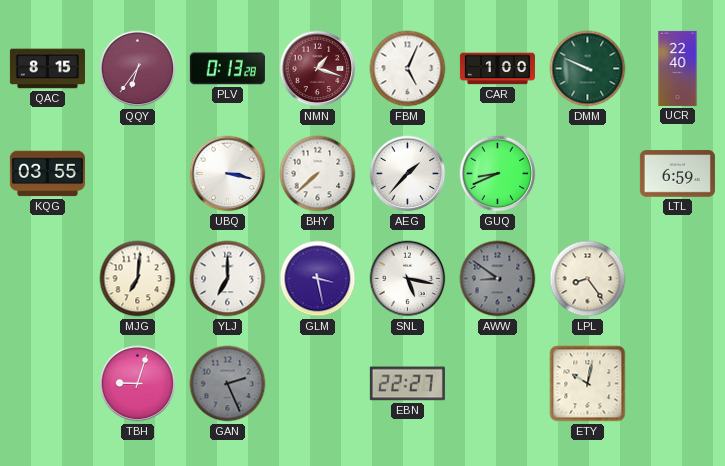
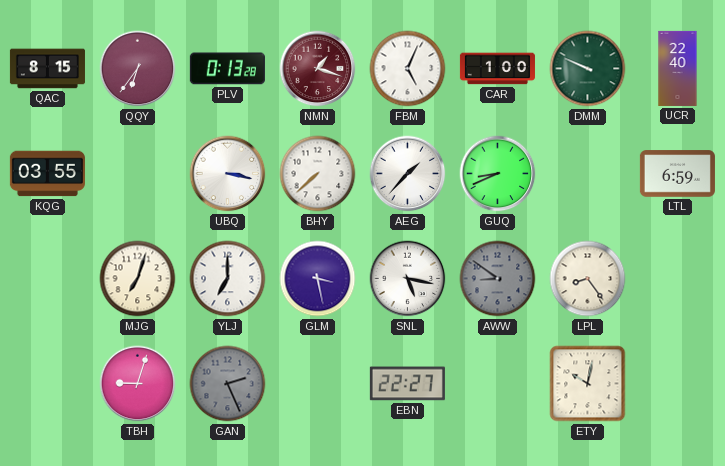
MJG: 7:01 -> 7:03
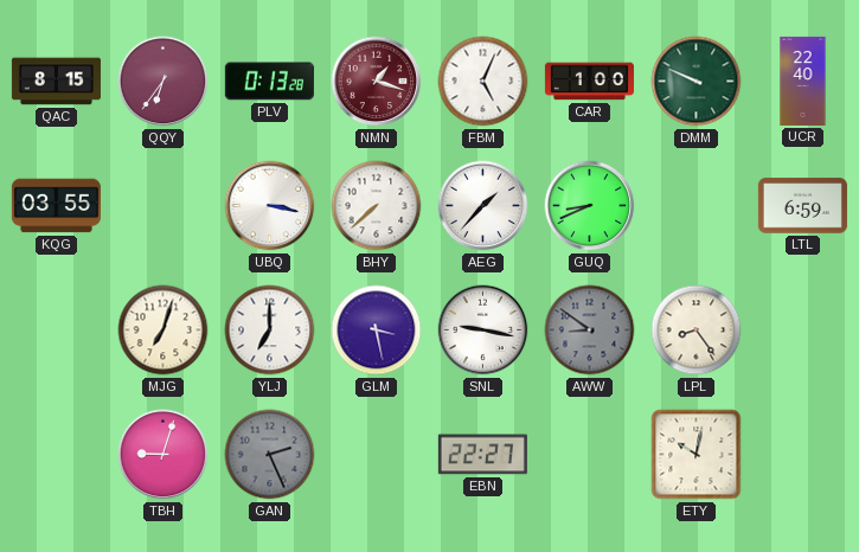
SNL: 5:17 -> 9:17
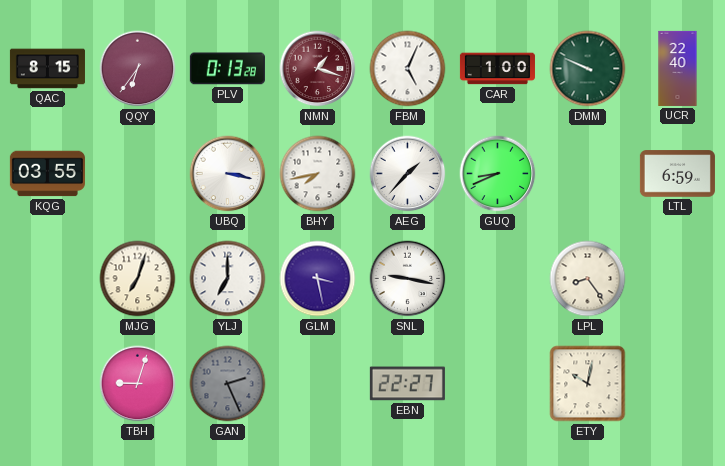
BHY: 7:38 -> 7:43
AWW: 8:51 -> none
